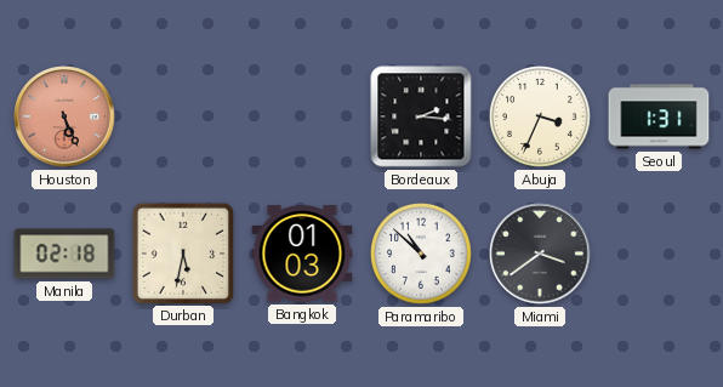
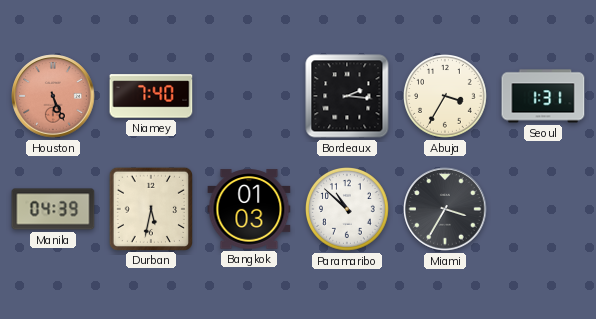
Niamey: none -> 7:40
Abuja: 3:34 -> 3:35
Manila: 02:18 -> 04:39
Miami: 3:39 -> 3:35
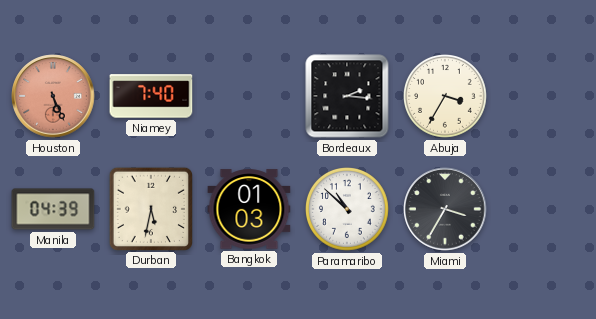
Seoul: 1:31 -> none
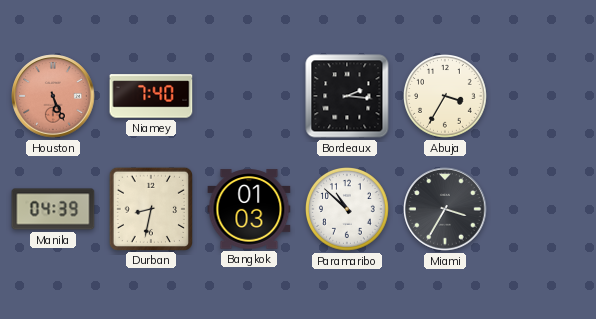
Durban: 5:32 -> 8:32
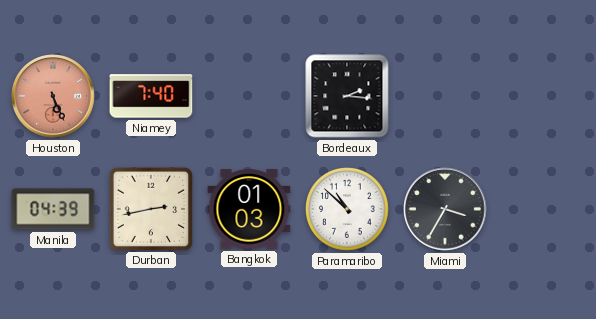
Abuja: 3:35 -> none
Durban: 8:32 -> 2:43
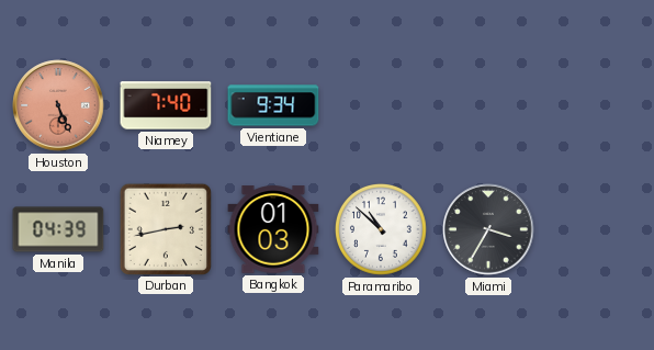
Vientiane: none -> 9:34
Bordeaux: 2:16 -> none
